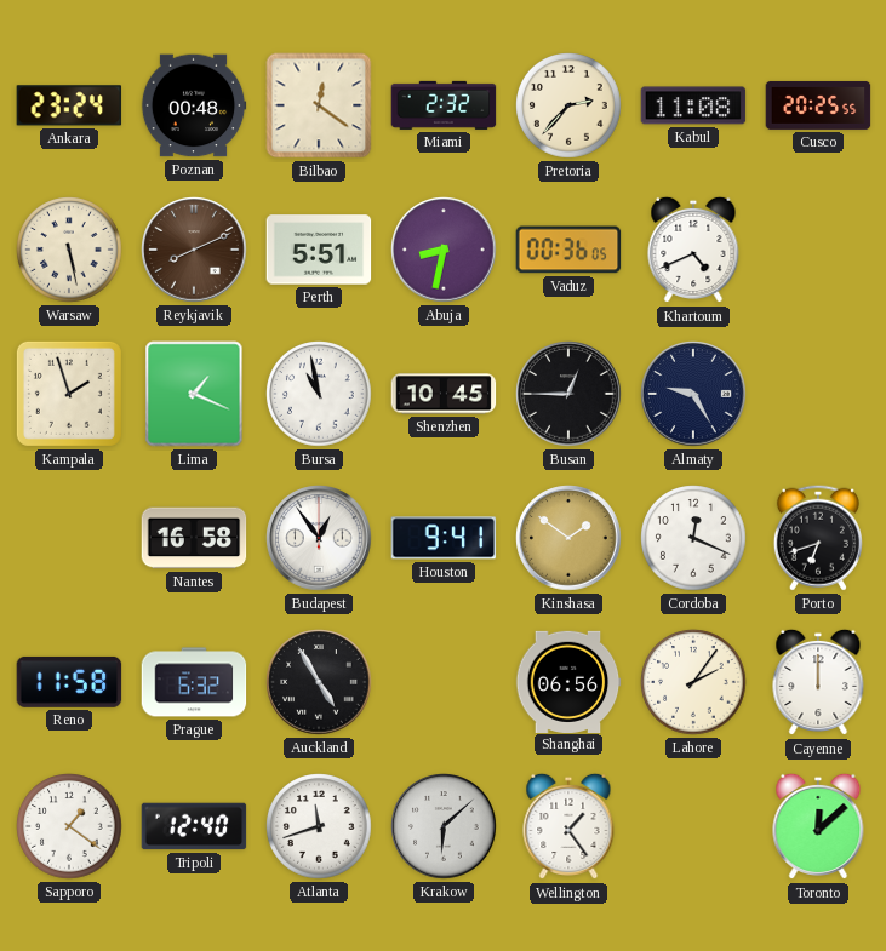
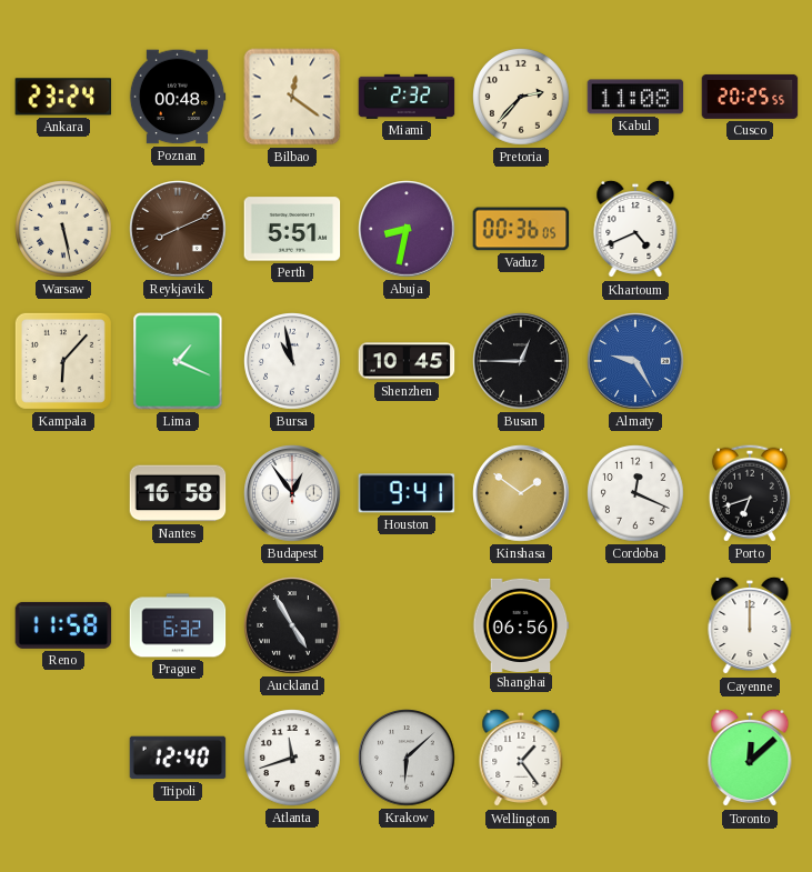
Kampala: 1:57 -> 6:07
Almaty dial: navy -> blue
Lahore: 2:06 -> none
Sapporo: 1:21 -> none
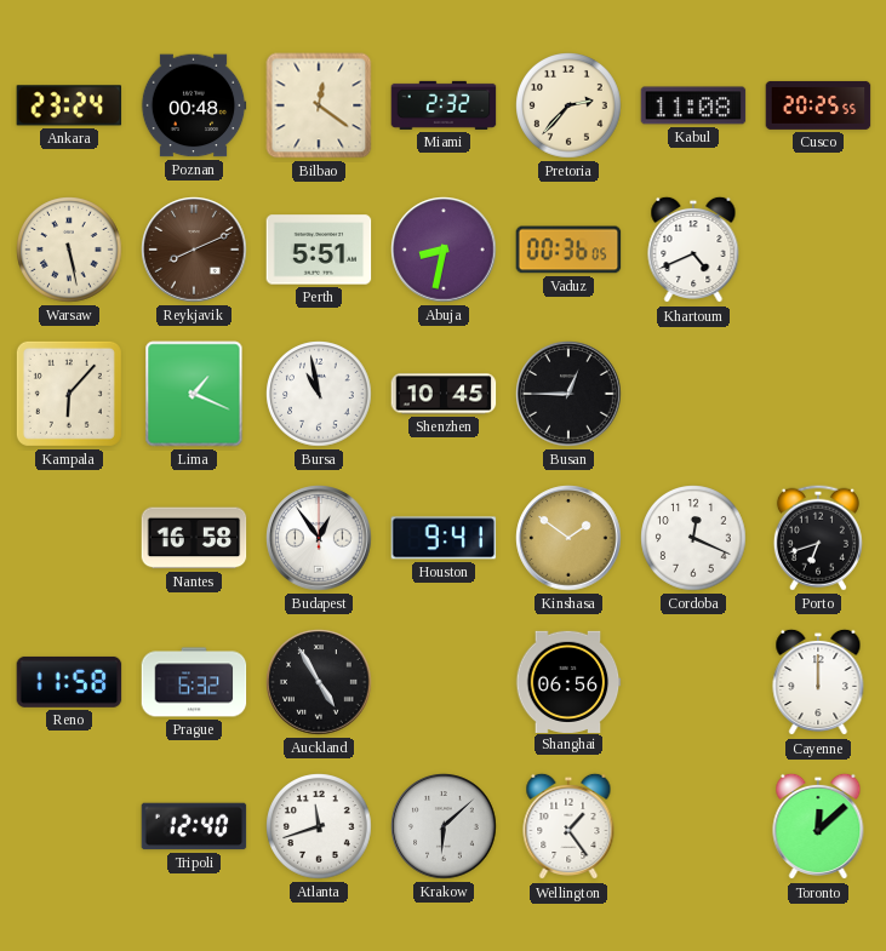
Almaty: 9:25 -> none
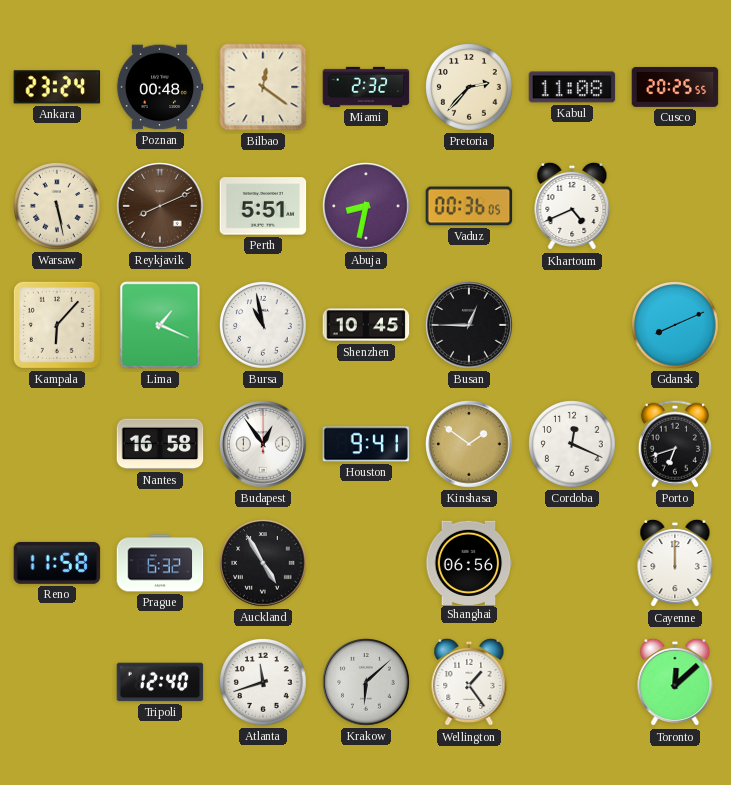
Gdansk: none -> 8:11
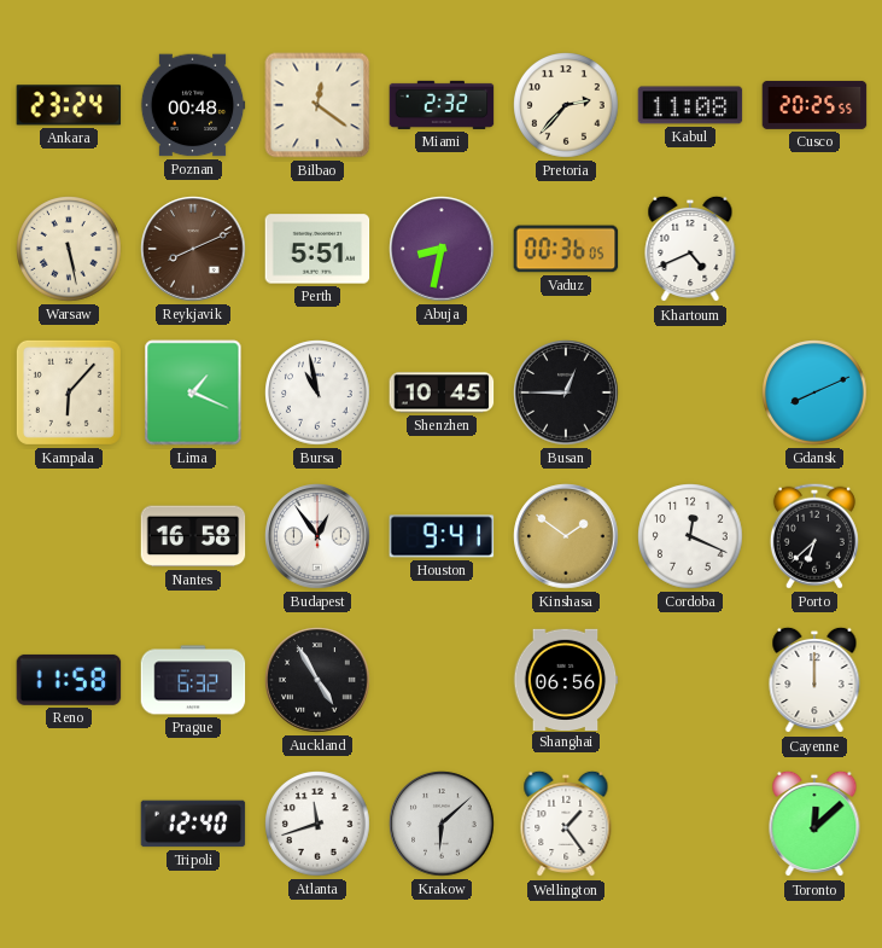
Porto: 6:42 -> 6:38
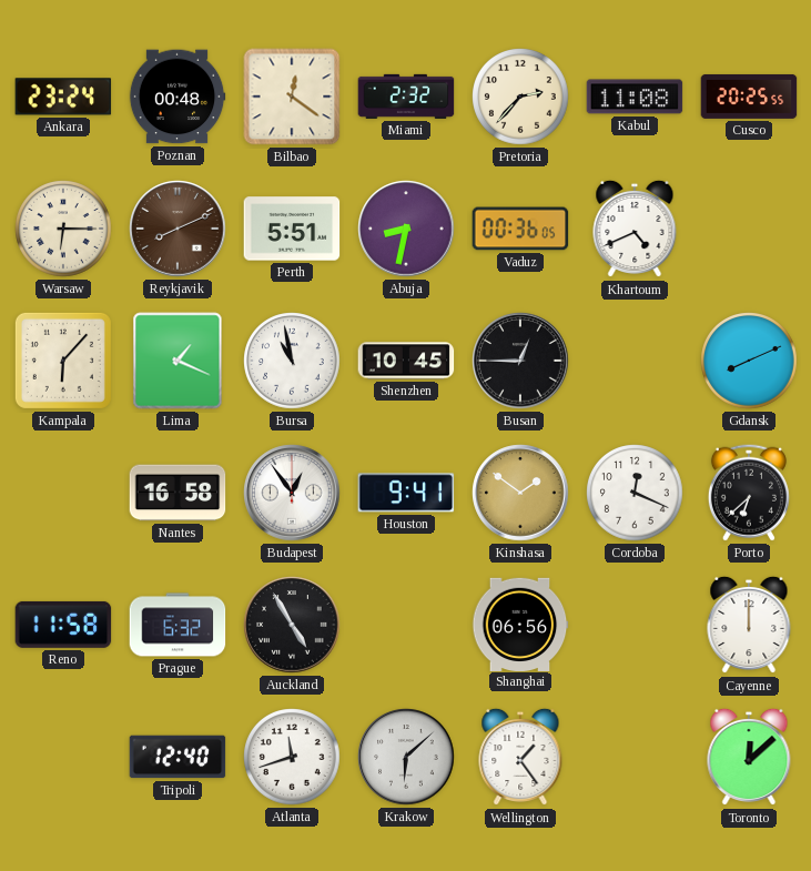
Warsaw: 5:28 -> 6:15
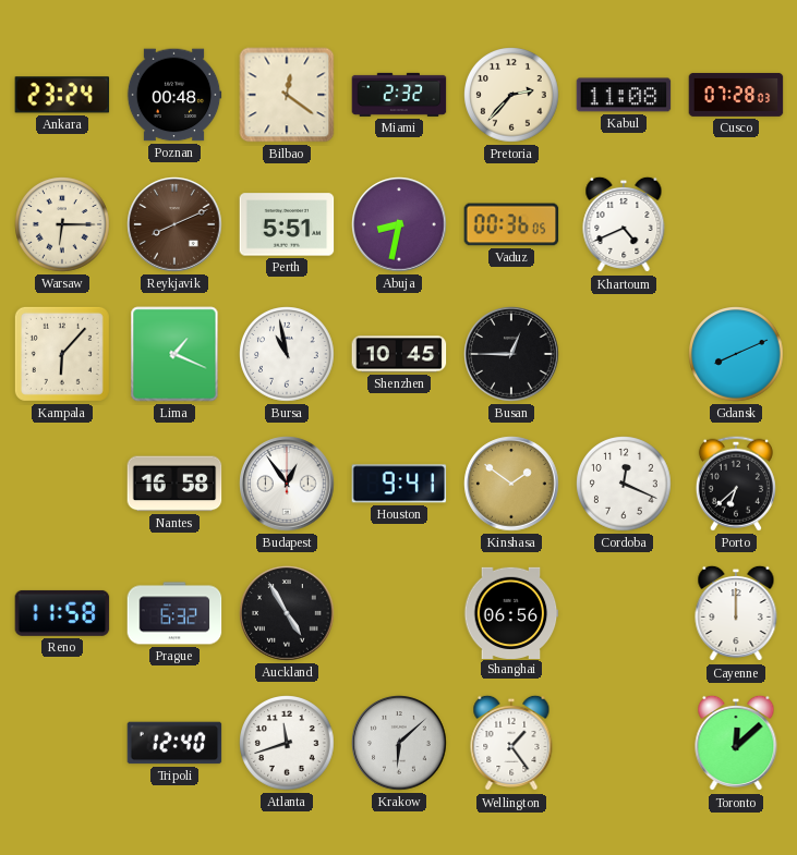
Cusco: 20:25 -> 07:28
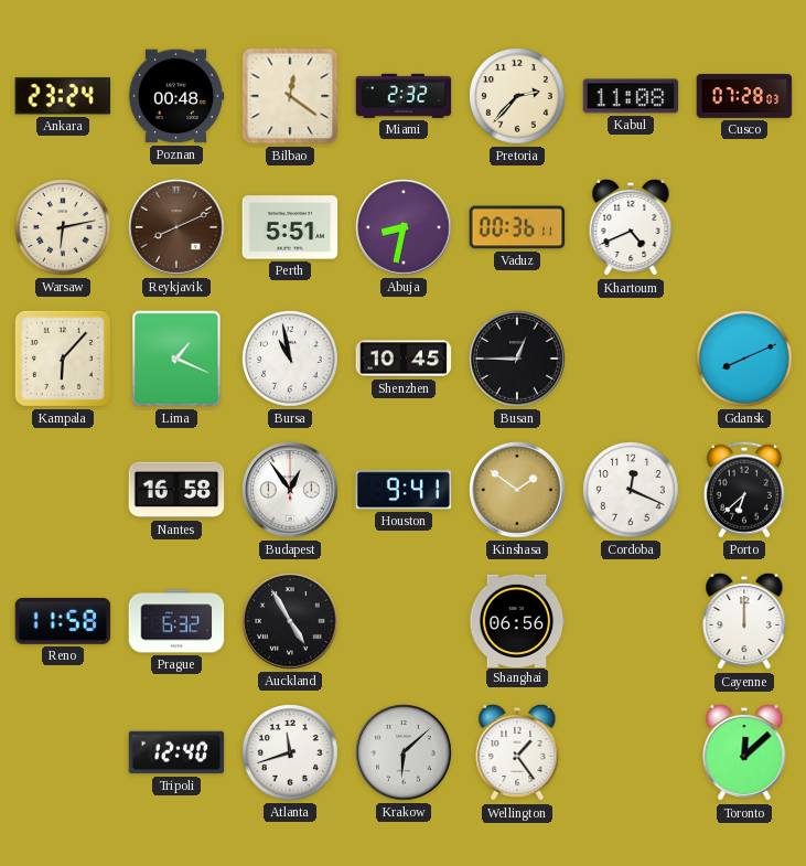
Warsaw: 6:15 -> 6:13
Vaduz: 00:36:05 -> 00:36:11
